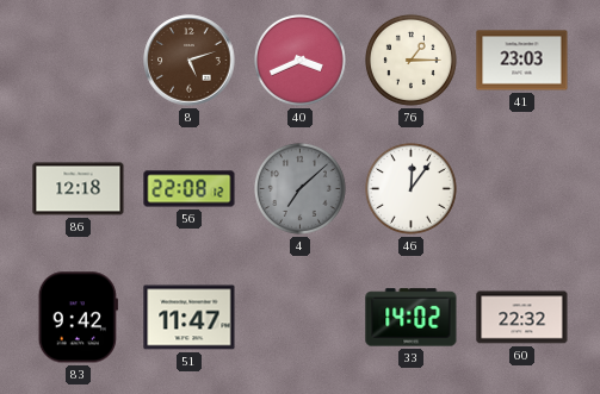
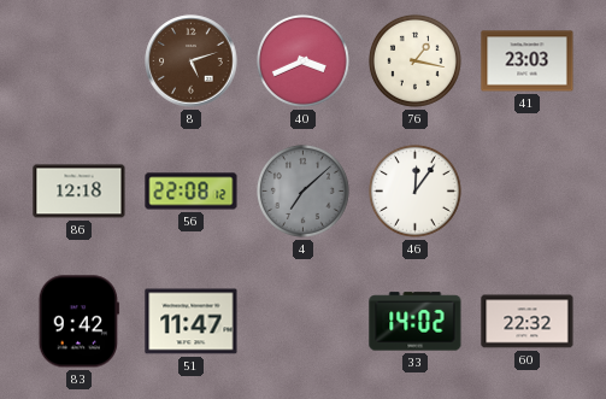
76: 1:15 -> 1:17
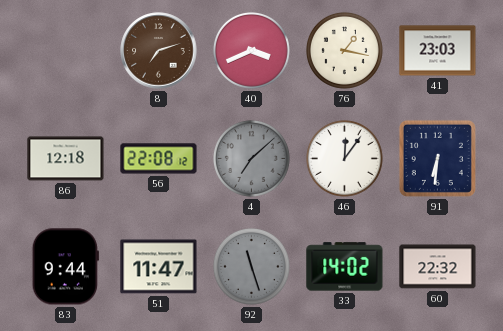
8: 5:12 -> 7:12
91: none -> 6:31
83: 9:42 -> 9:44
92: none -> 11:27
